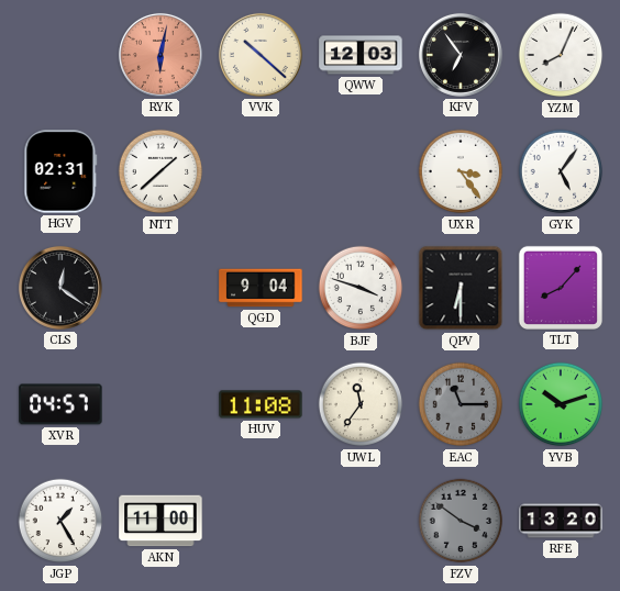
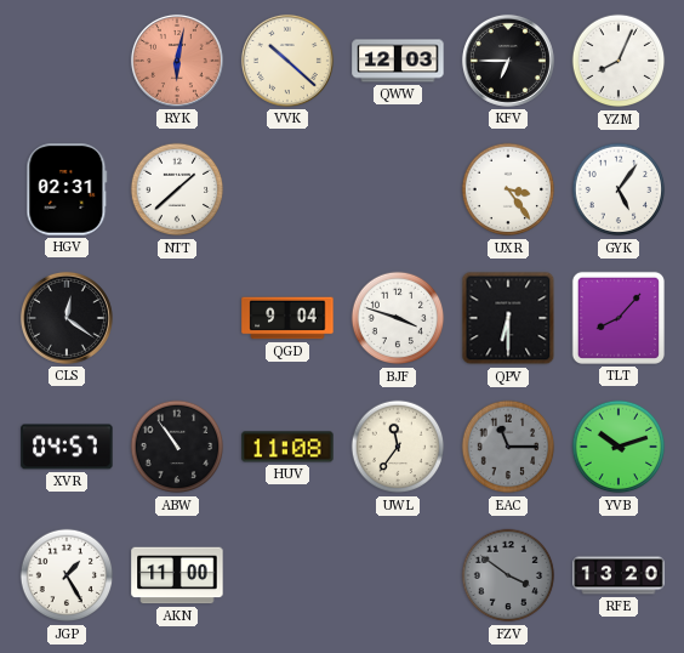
KFV: 6:54 -> 6:45
ABW: none -> 10:54
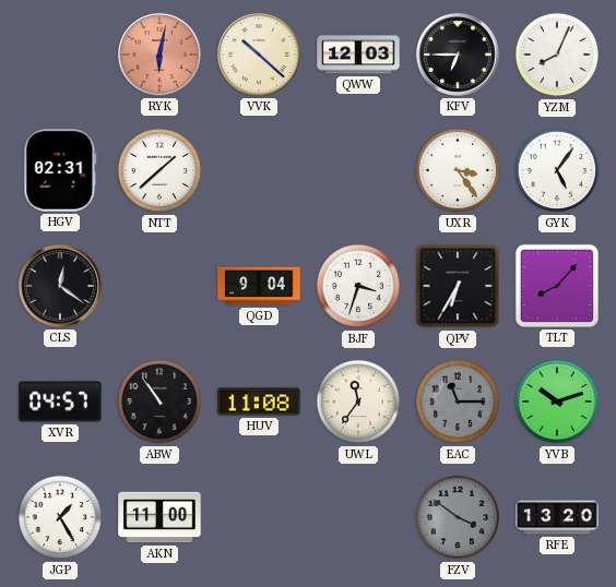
BJF: 3:48 -> 3:33
QPV: 6:30 -> 6:35
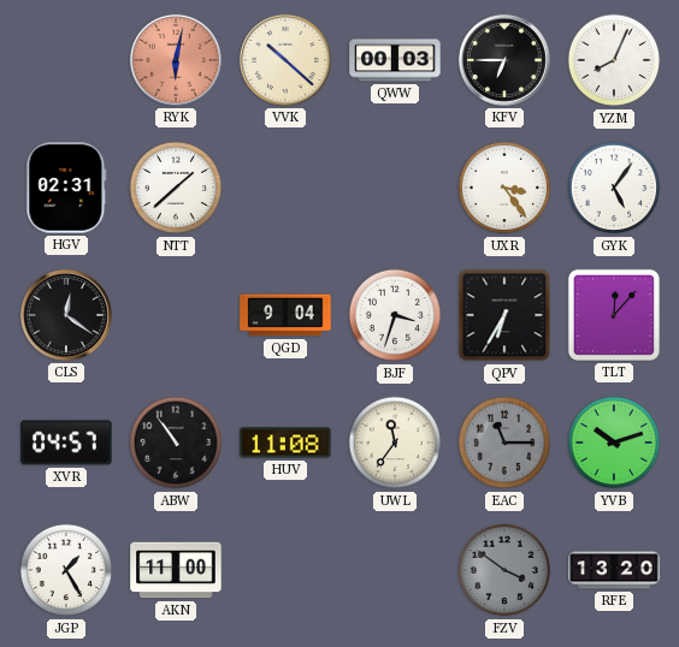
QWW: 12:03 -> 00:03
TLT: 8:07 -> 12:07
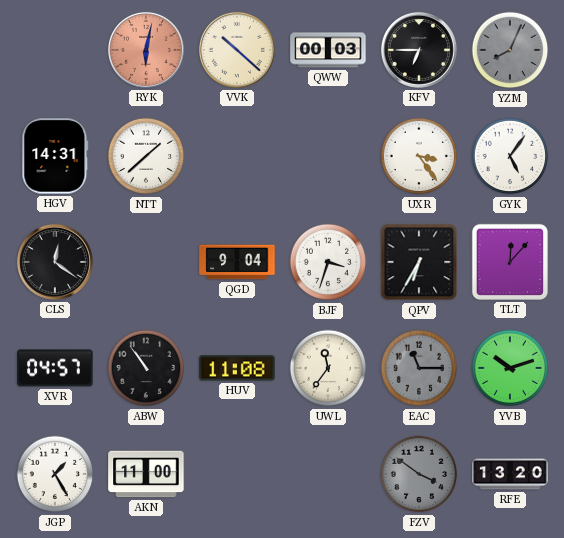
YZM dial: white -> grey
HGV: 02:31 -> 14:31
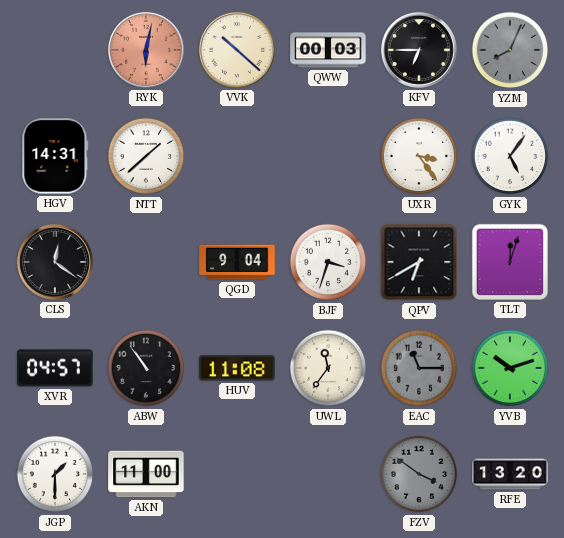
QPV: 6:35 -> 6:40
TLT: 12:07 -> 12:03
JGP: 1:25 -> 1:30
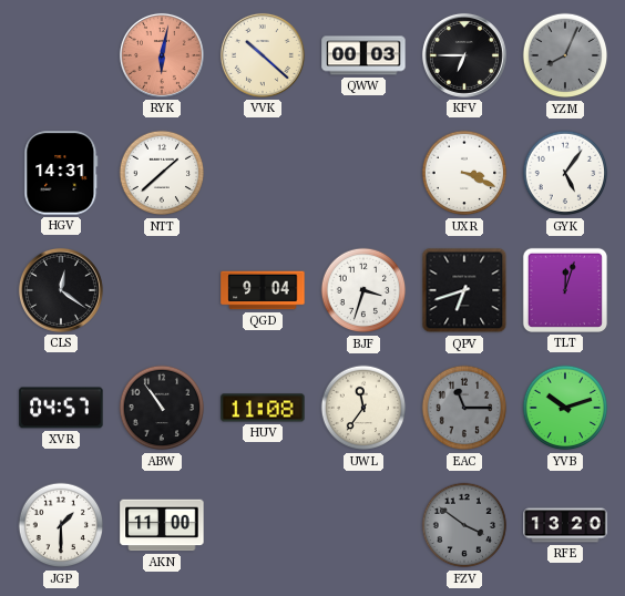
UXR: 3:24 -> 3:19
QPV: 6:40 -> 6:42
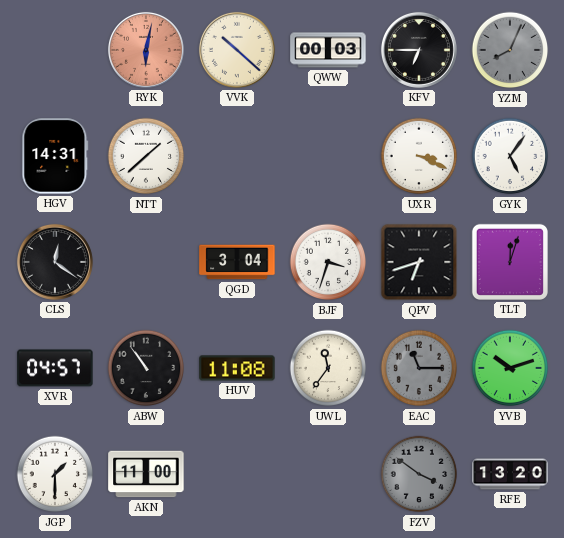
QGD: 9:04 -> 3:04
